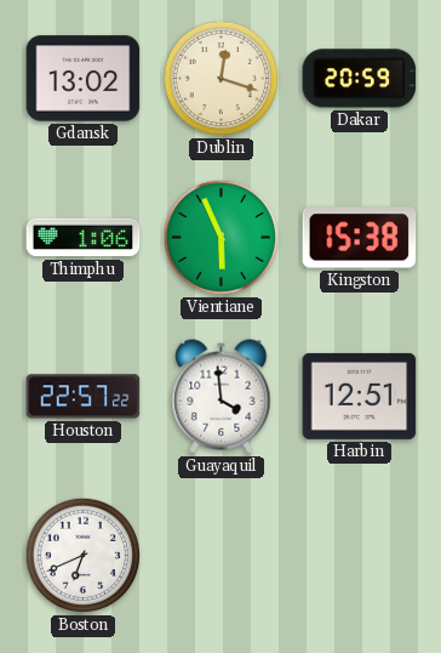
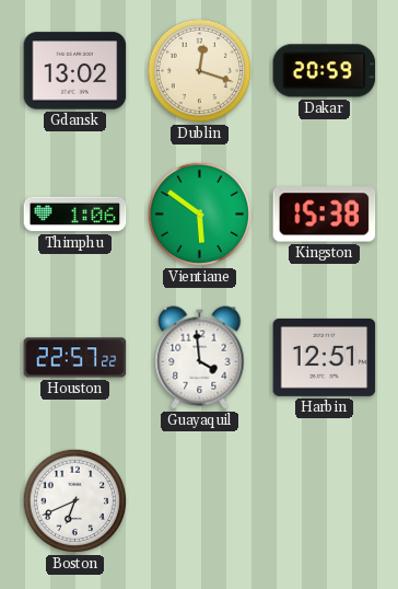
Vientiane: 5:56 -> 5:51
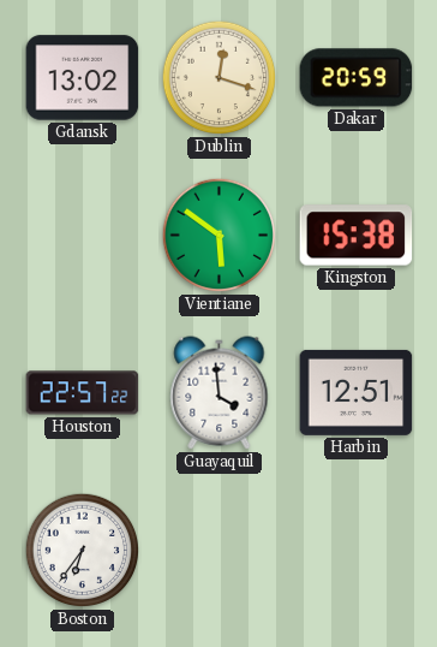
Thimphu: 1:06 -> none
Boston: 6:41 -> 6:36
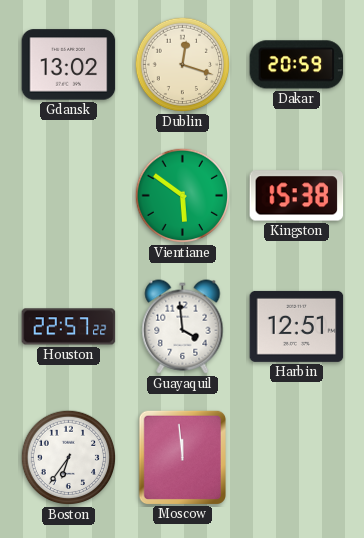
Moscow: none -> 11:59
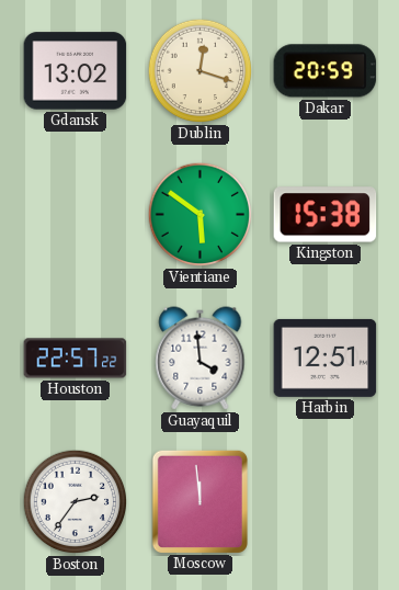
Boston: 6:36 -> 2:36
